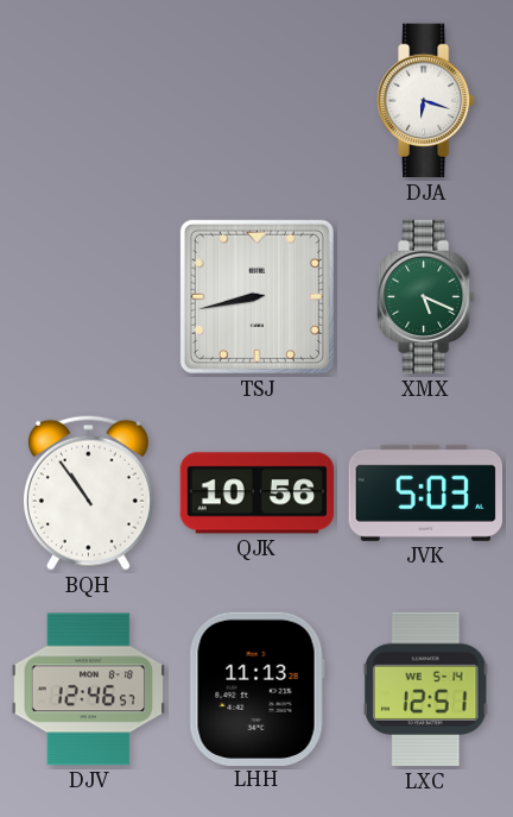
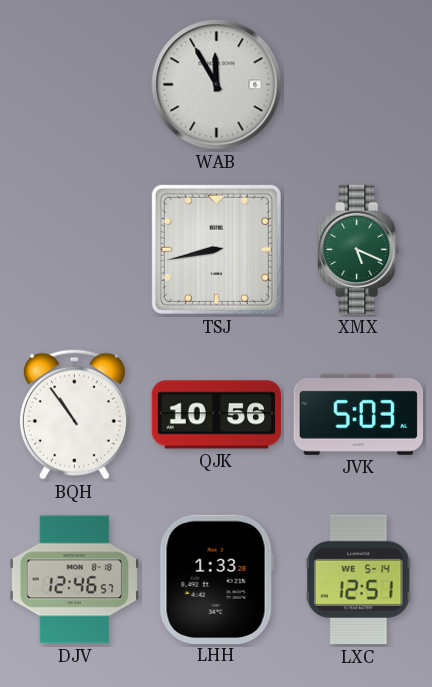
WAB: none -> 11:55
DJA: 6:18 -> none
LHH: 11:13 -> 1:33
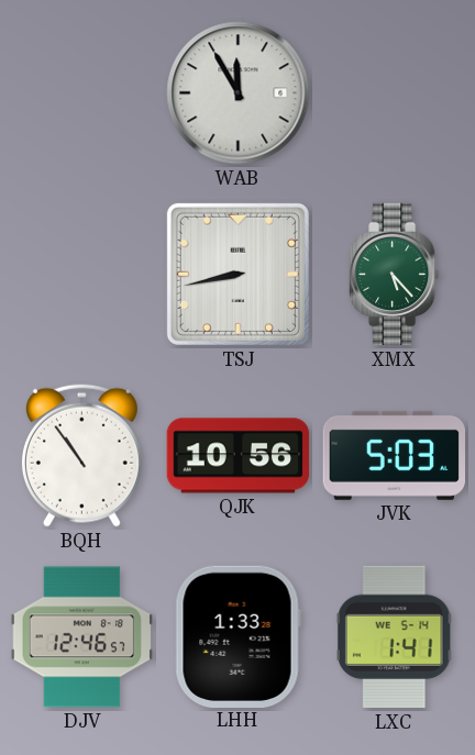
XMX: 5:19 -> 5:23
LXC: 12:51 -> 1:41
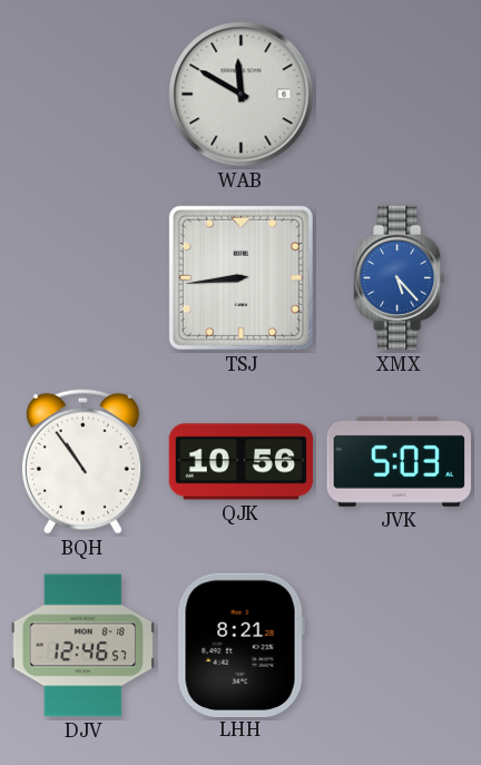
WAB: 11:55 -> 11:50
TSJ: 8:43 -> 8:44
XMX dial: green -> blue
LHH: 1:33 -> 8:21
LXC: 1:41 -> none
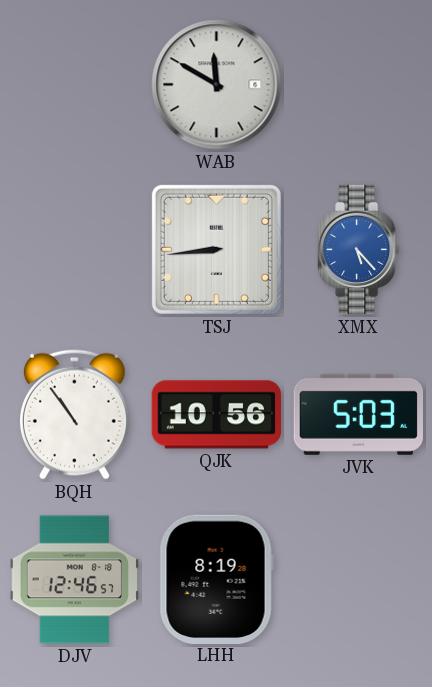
LHH: 8:21 -> 8:19
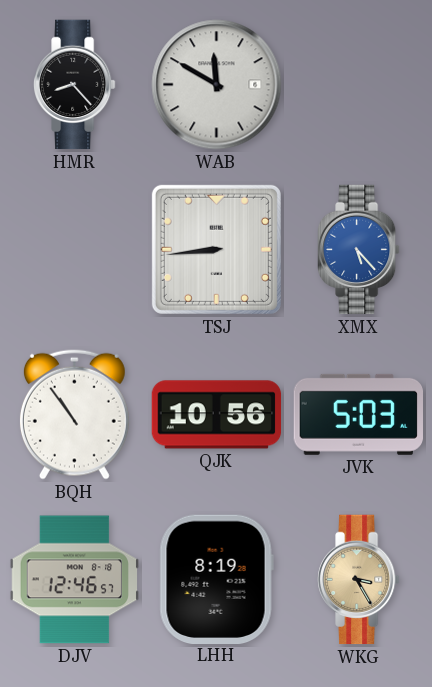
HMR: none -> 8:23
WKG: none -> 3:25
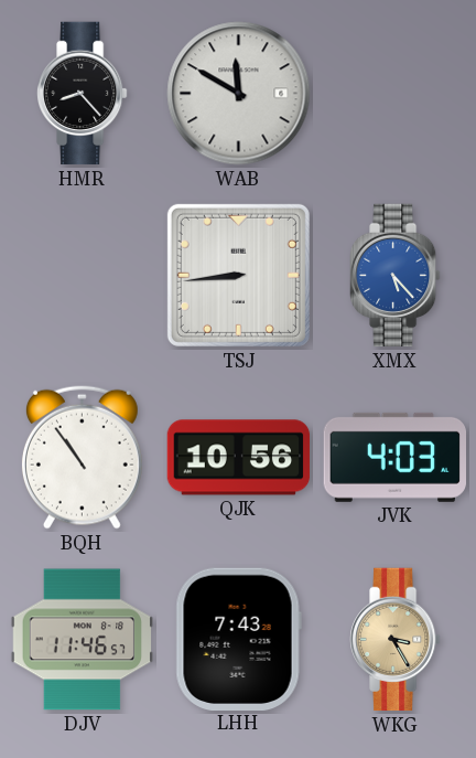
JVK: 5:03 -> 4:03
DJV: 12:46 -> 11:46
LHH: 8:19 -> 7:43
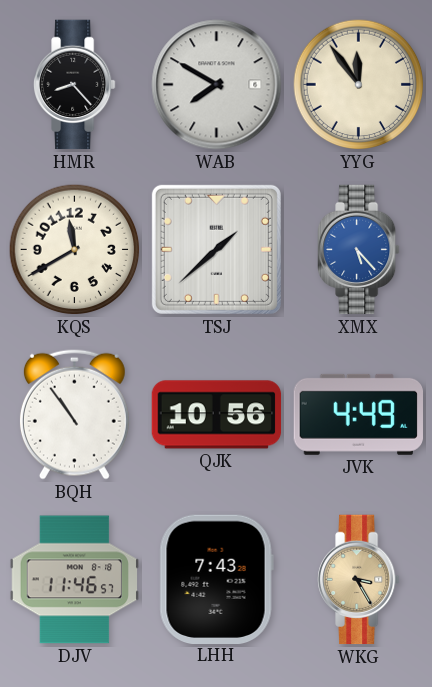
WAB: 11:50 -> 7:50
YYG: none -> 11:54
KQS: none -> 11:40
TSJ: 8:44 -> 1:38
JVK: 4:03 -> 4:49
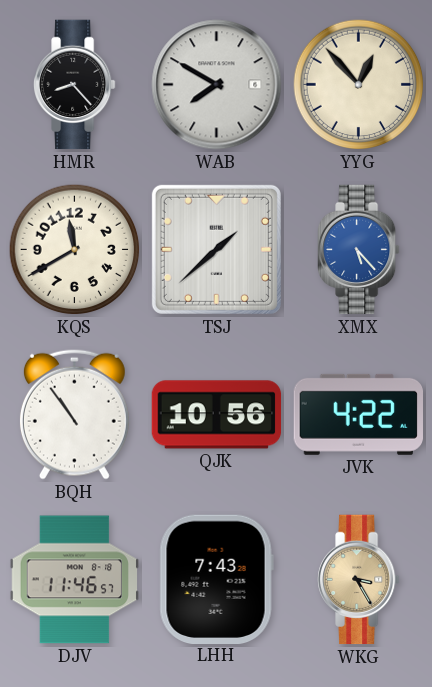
YYG: 11:54 -> 12:53
JVK: 4:49 -> 4:22
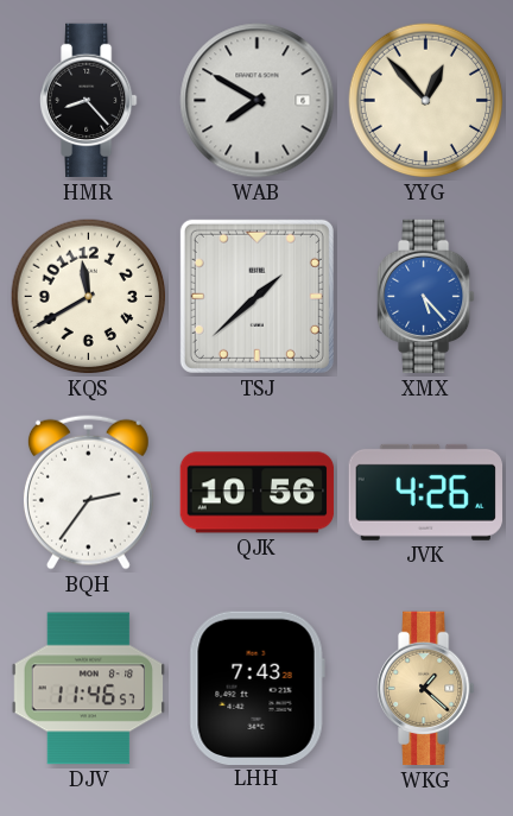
BQH: 10:54 -> 2:36
JVK: 4:22 -> 4:26
WKG: 3:25 -> 1:22
